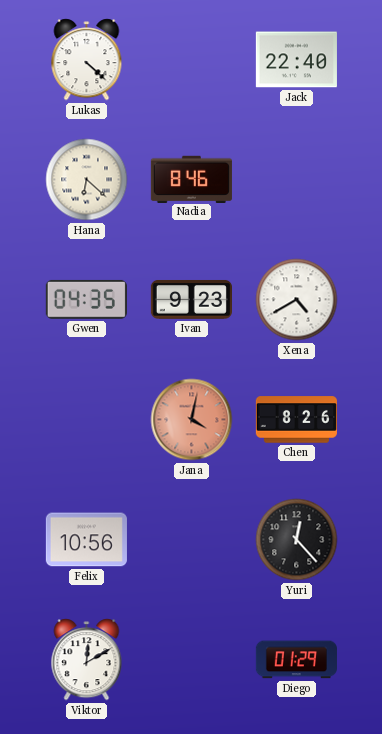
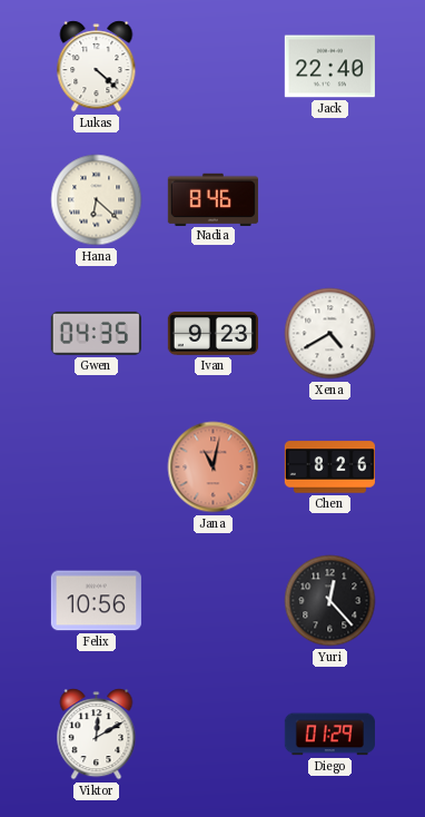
Jana: 4:02 -> 11:02
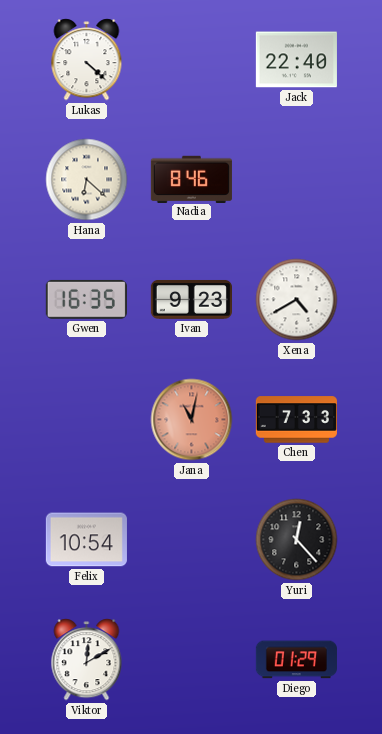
Gwen: 04:35 -> 16:35
Chen: 8:26 -> 7:33
Felix: 10:56 -> 10:54
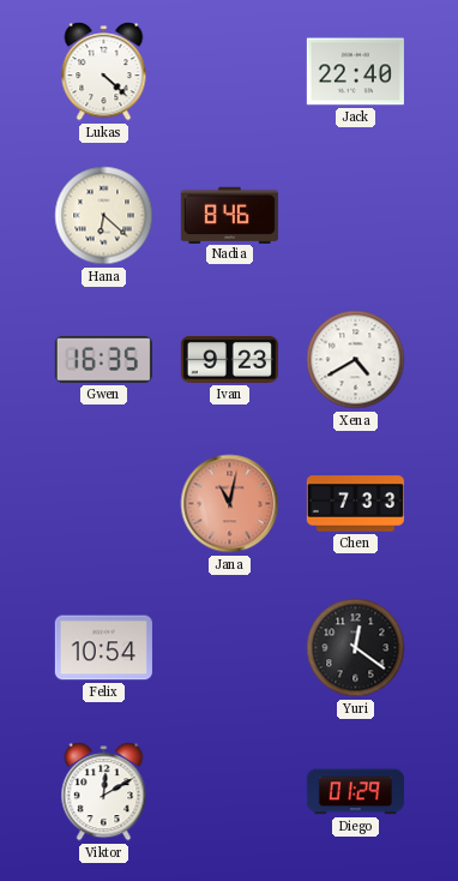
Yuri: 12:23 -> 12:21
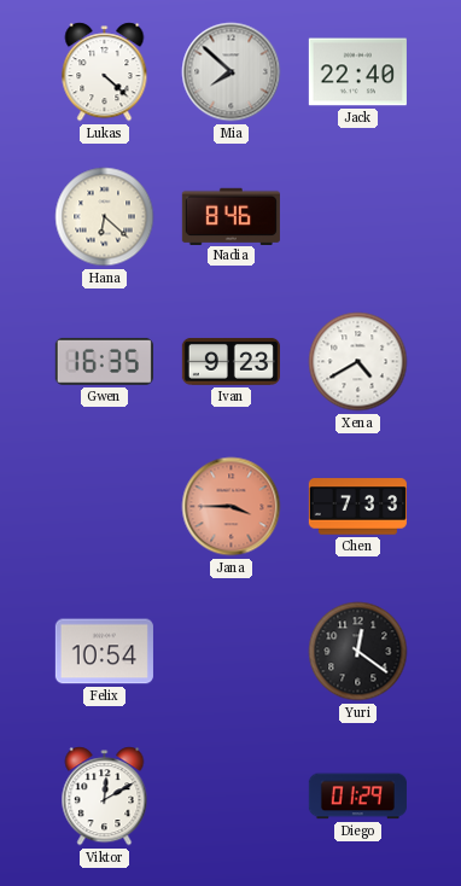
Mia: none -> 7:52
Jana: 11:02 -> 3:45
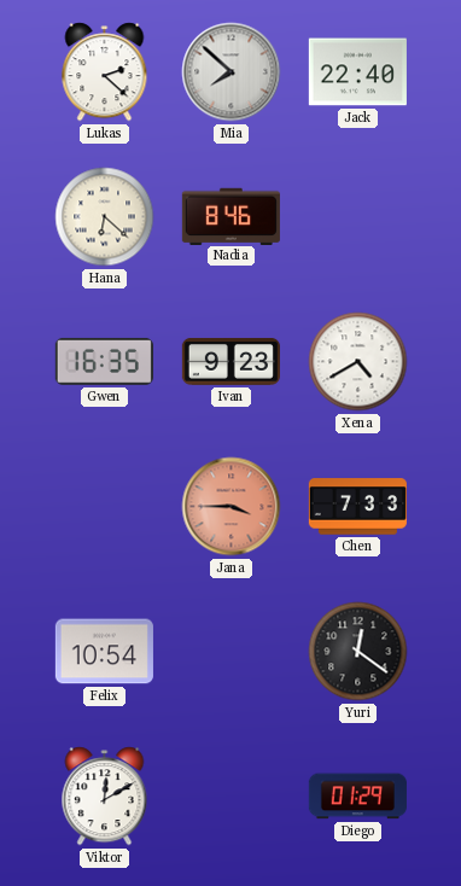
Lukas: 4:22 -> 2:22
